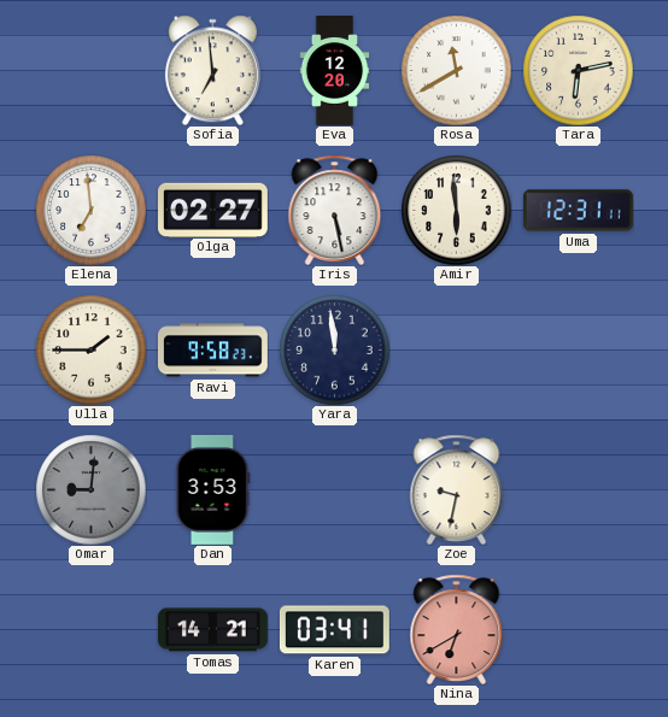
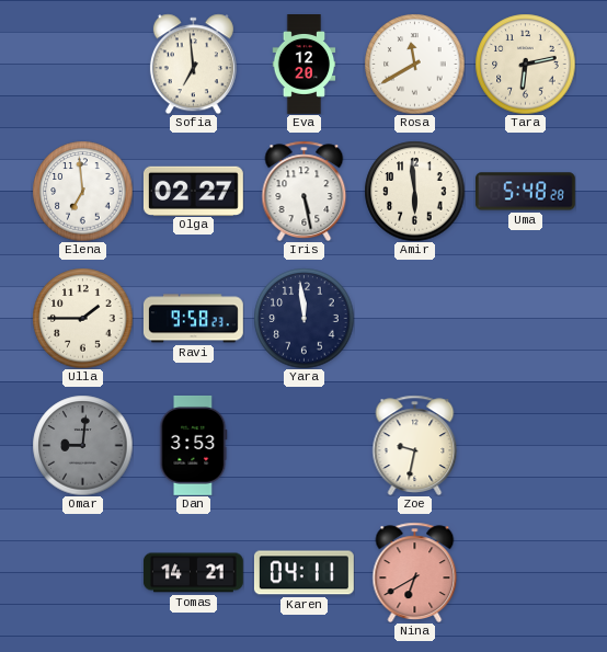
Uma: 12:31 -> 5:48
Karen: 03:41 -> 04:11
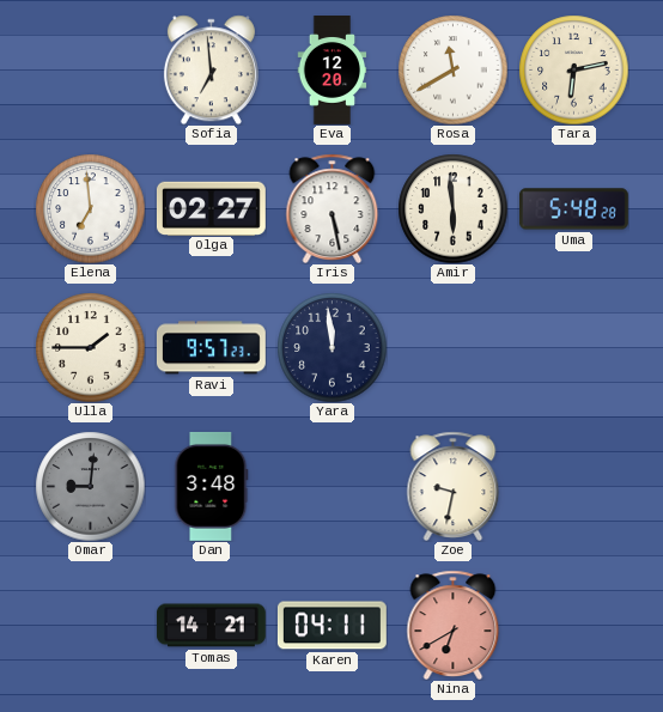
Ravi: 9:58 -> 9:57
Dan: 3:53 -> 3:48
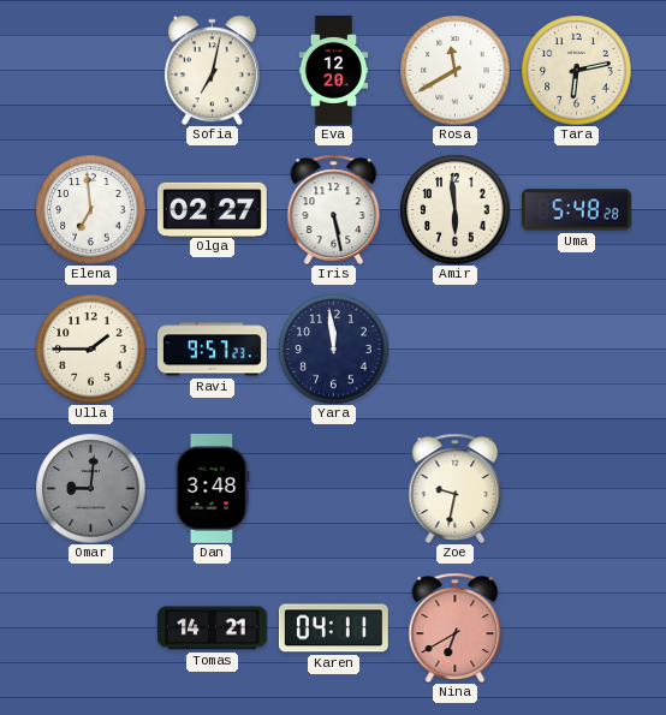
Sofia: 6:59 -> 7:02
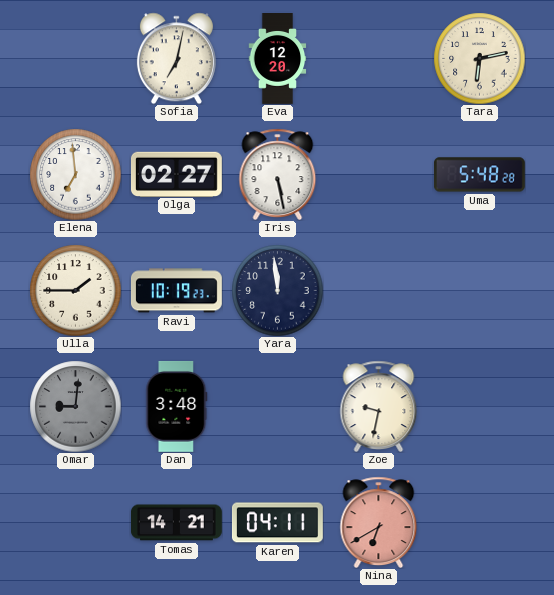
Rosa: 11:40 -> none
Amir: 5:59 -> none
Ravi: 9:57 -> 10:19
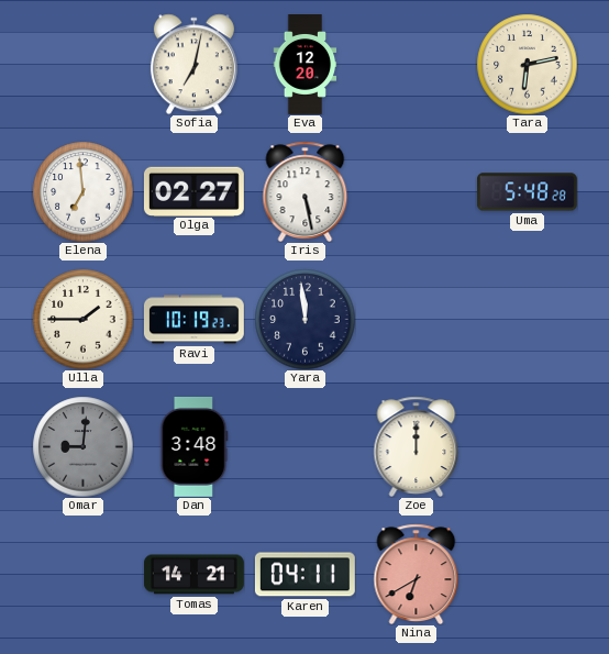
Zoe: 9:32 -> 12:00
